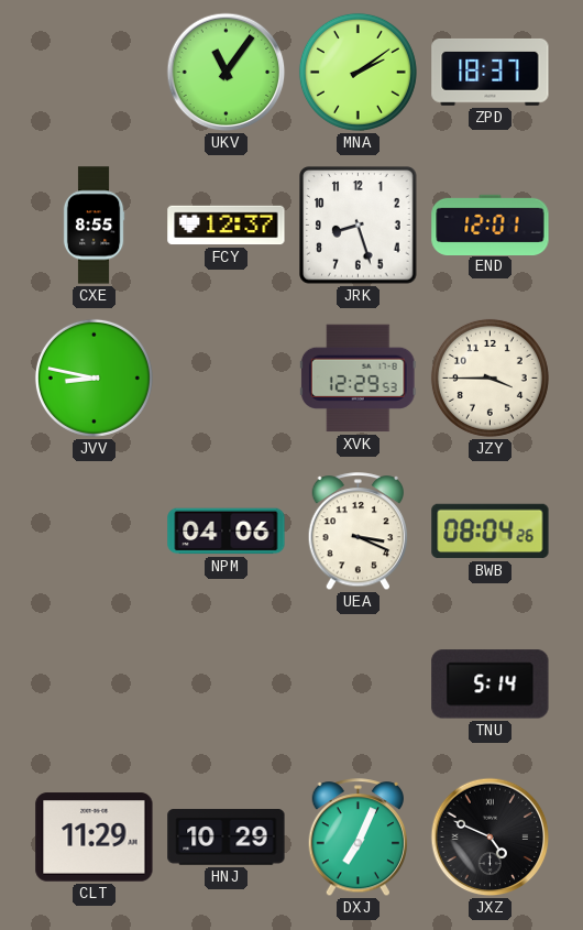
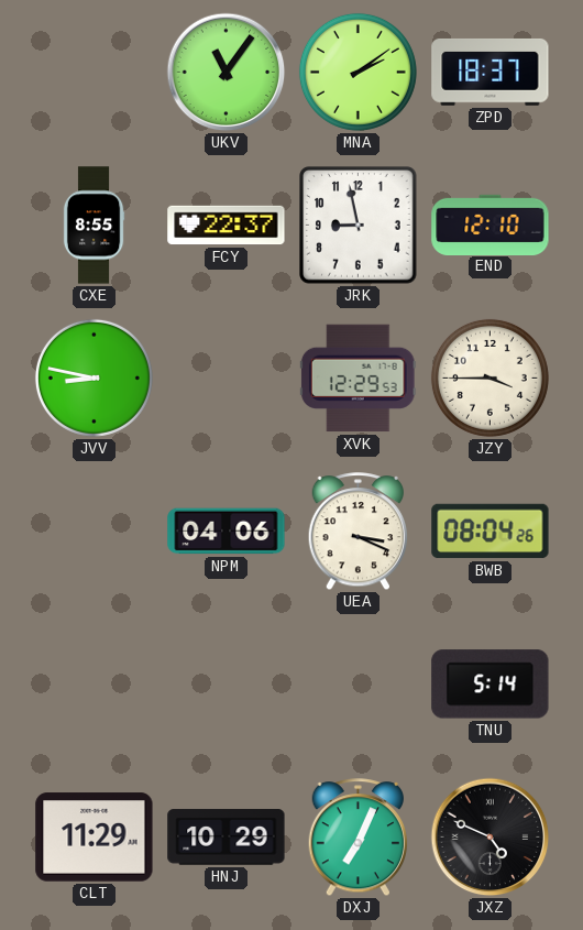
FCY: 12:37 -> 22:37
JRK: 8:27 -> 8:58
END: 12:01 -> 12:10
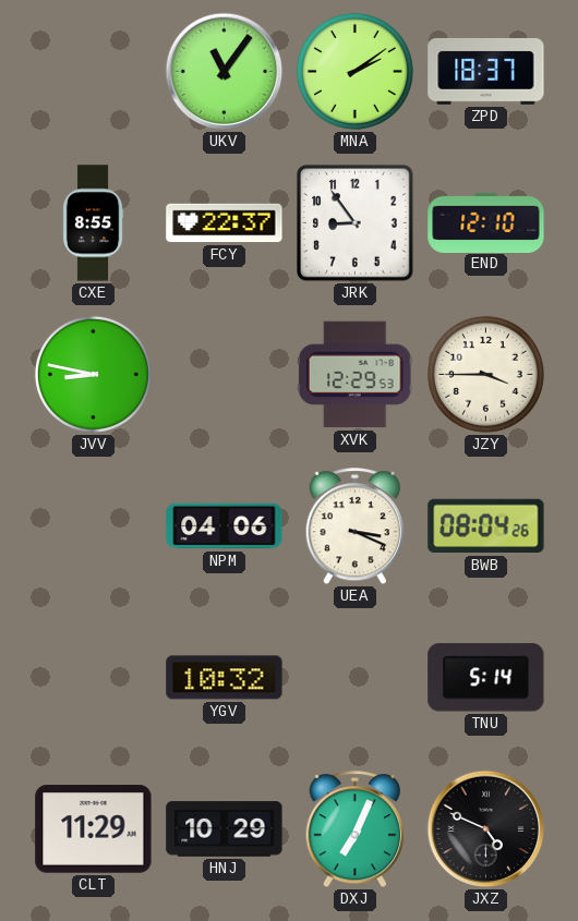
JRK: 8:58 -> 8:54
YGV: none -> 10:32
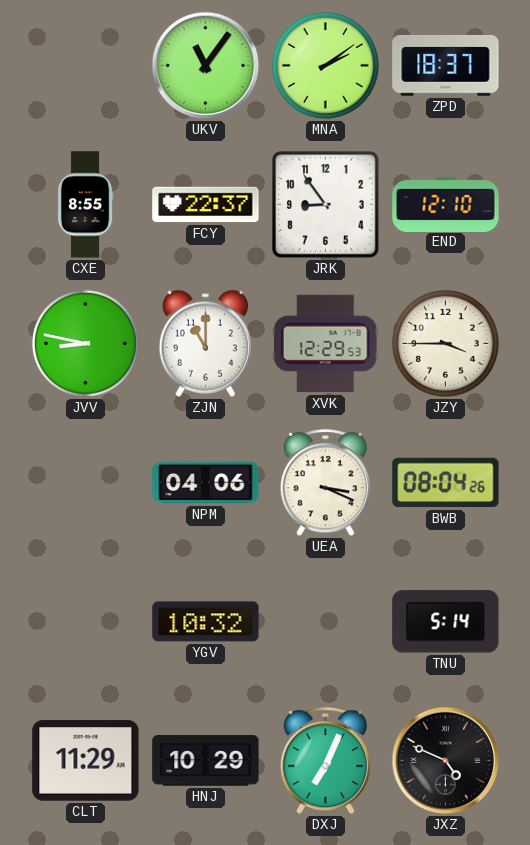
ZJN: none -> 11:00
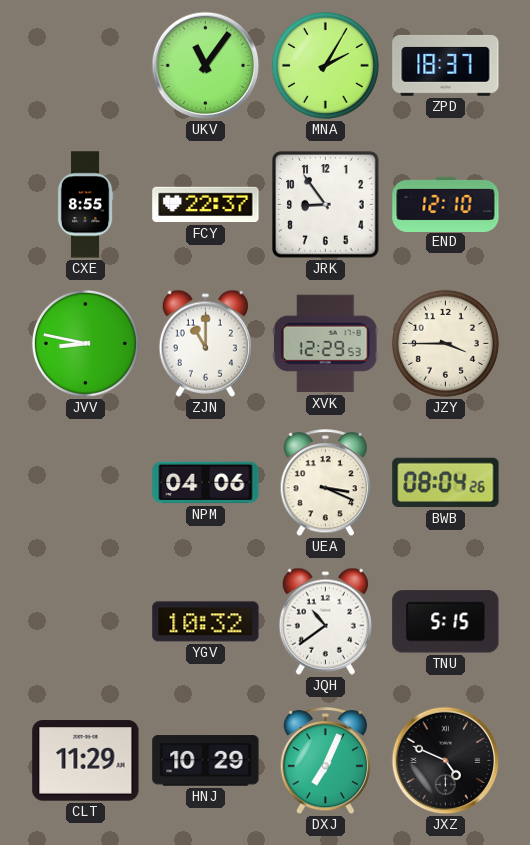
MNA: 2:09 -> 2:05
JQH: none -> 10:39
TNU: 5:14 -> 5:15
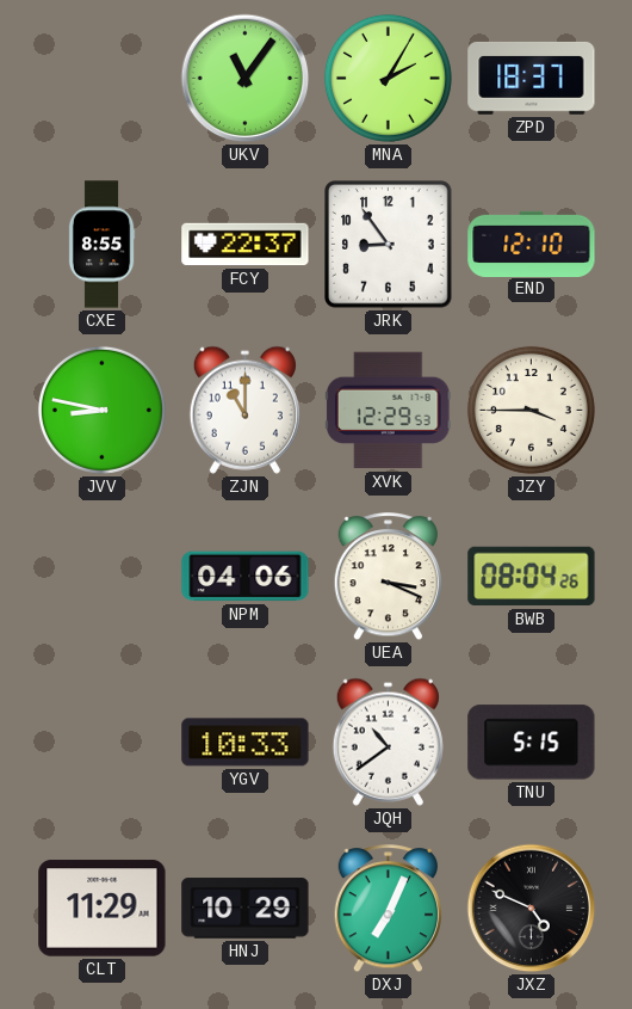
YGV: 10:32 -> 10:33
